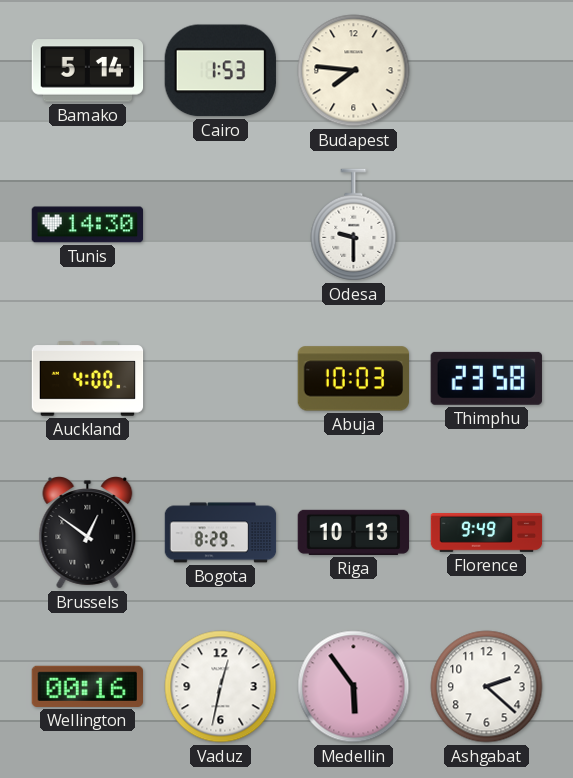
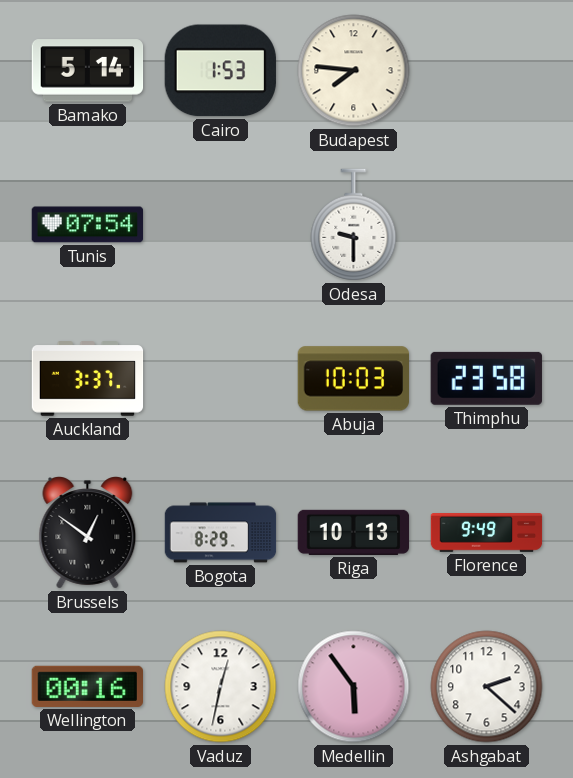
Tunis: 14:30 -> 07:54
Auckland: 4:00 -> 3:37
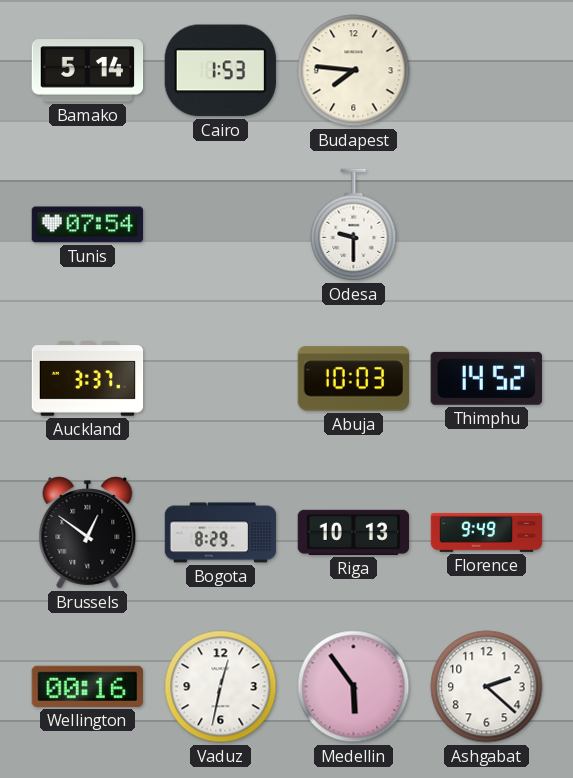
Thimphu: 23:58 -> 14:52
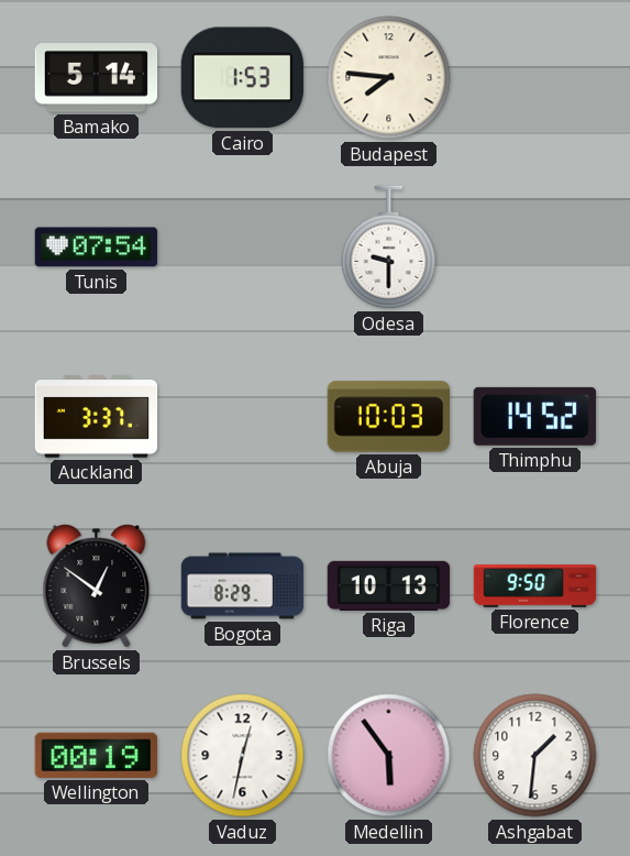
Florence: 9:49 -> 9:50
Wellington: 00:16 -> 00:19
Ashgabat: 2:22 -> 1:31
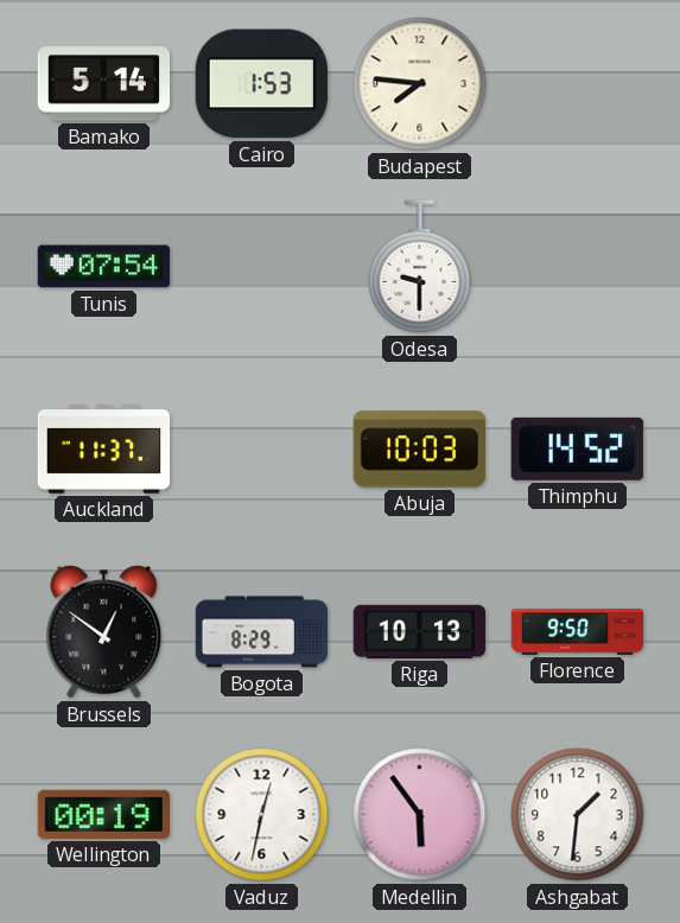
Auckland: 3:37 -> 11:37
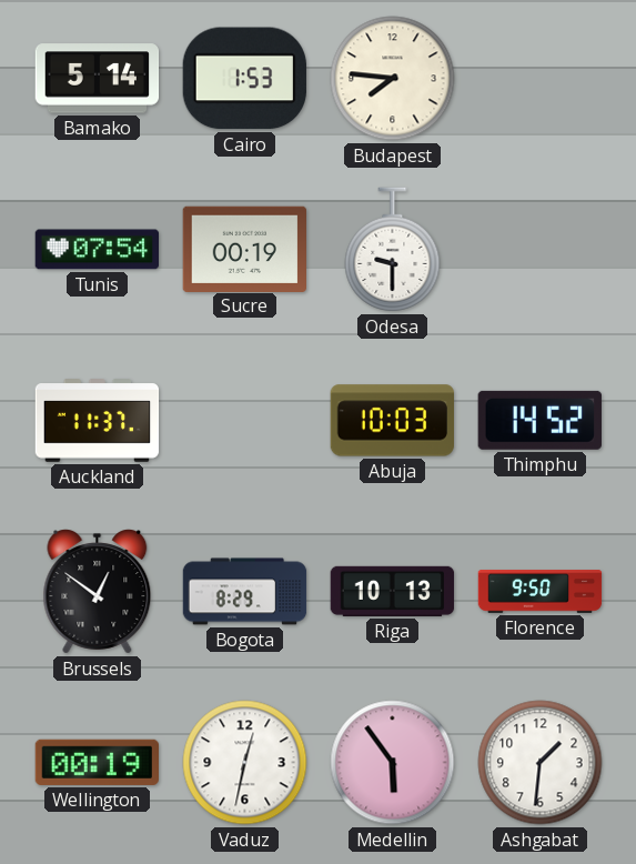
Sucre: none -> 00:19
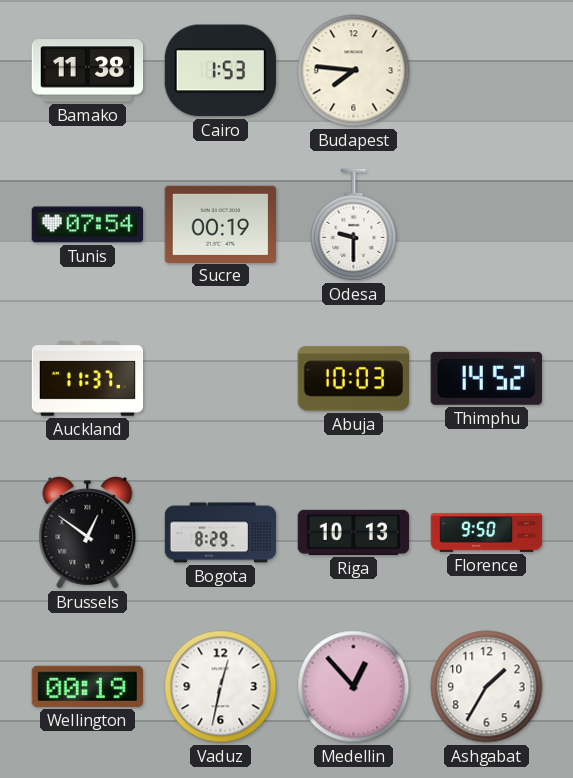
Bamako: 5:14 -> 11:38
Medellin: 5:54 -> 12:53
Ashgabat: 1:31 -> 1:35
